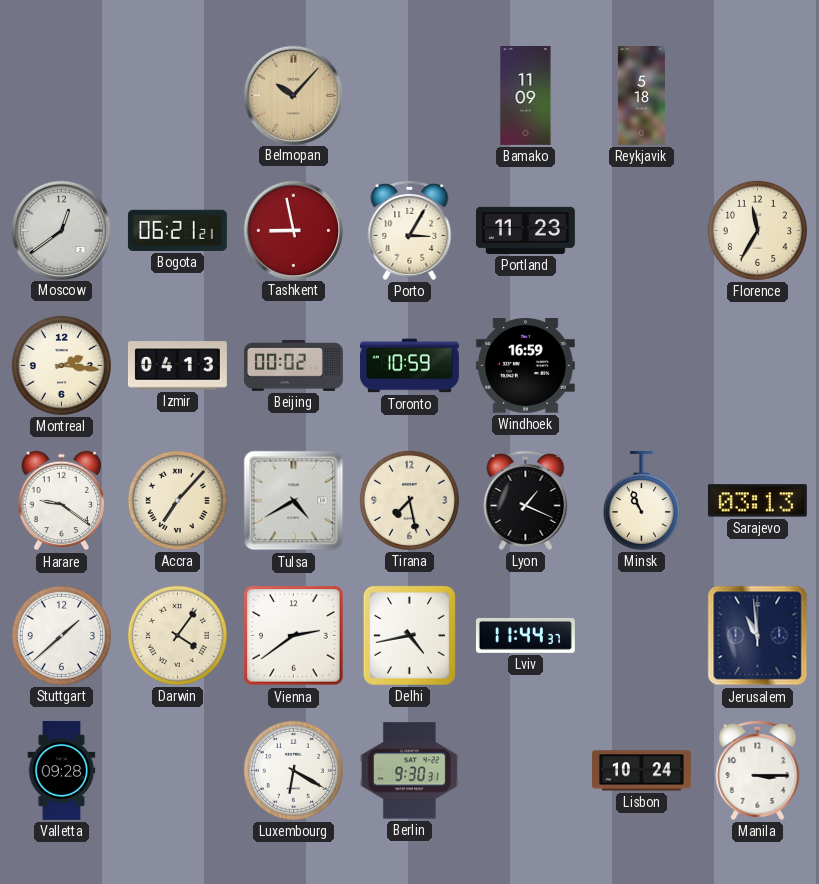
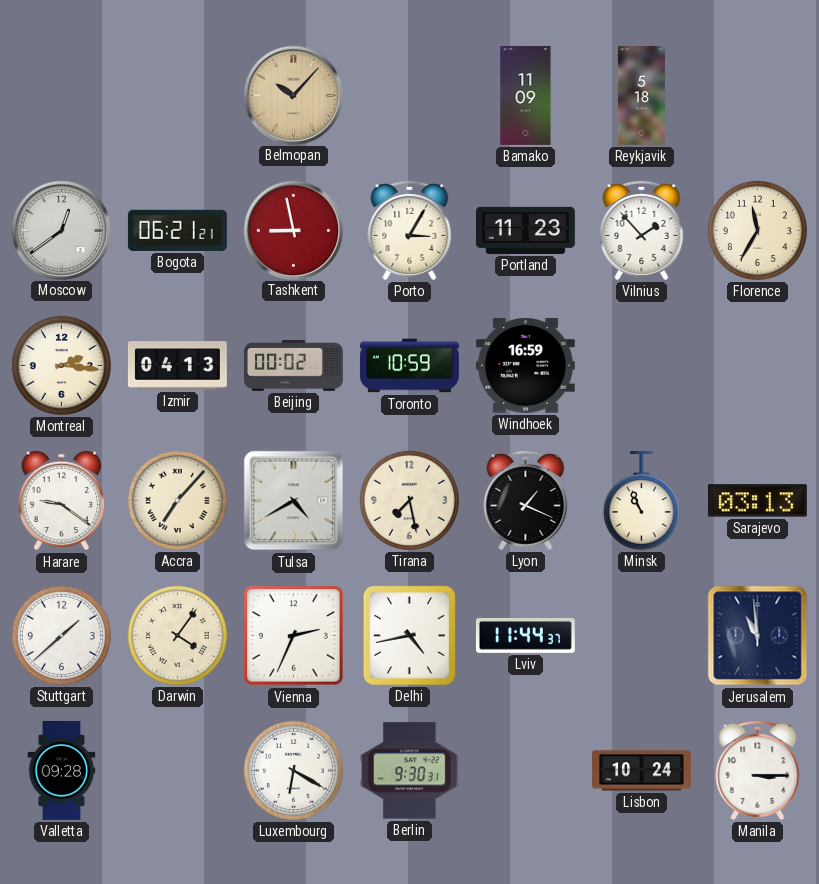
Vilnius: none -> 1:53
Vienna: 2:39 -> 2:34
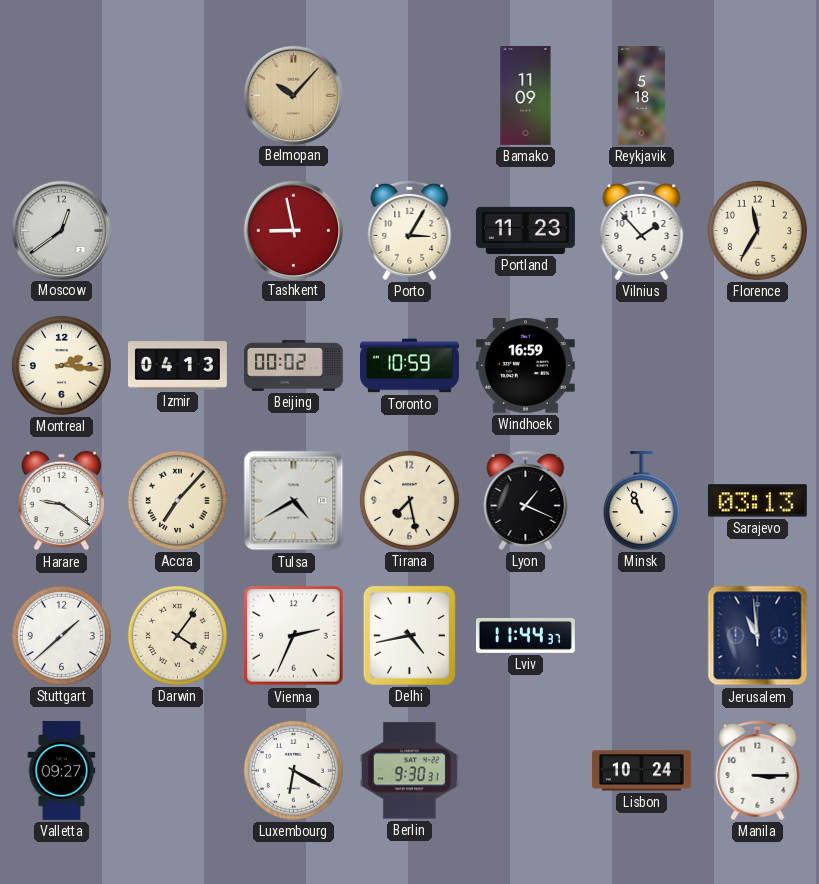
Bogota: 06:21 -> none
Valletta: 09:28 -> 09:27
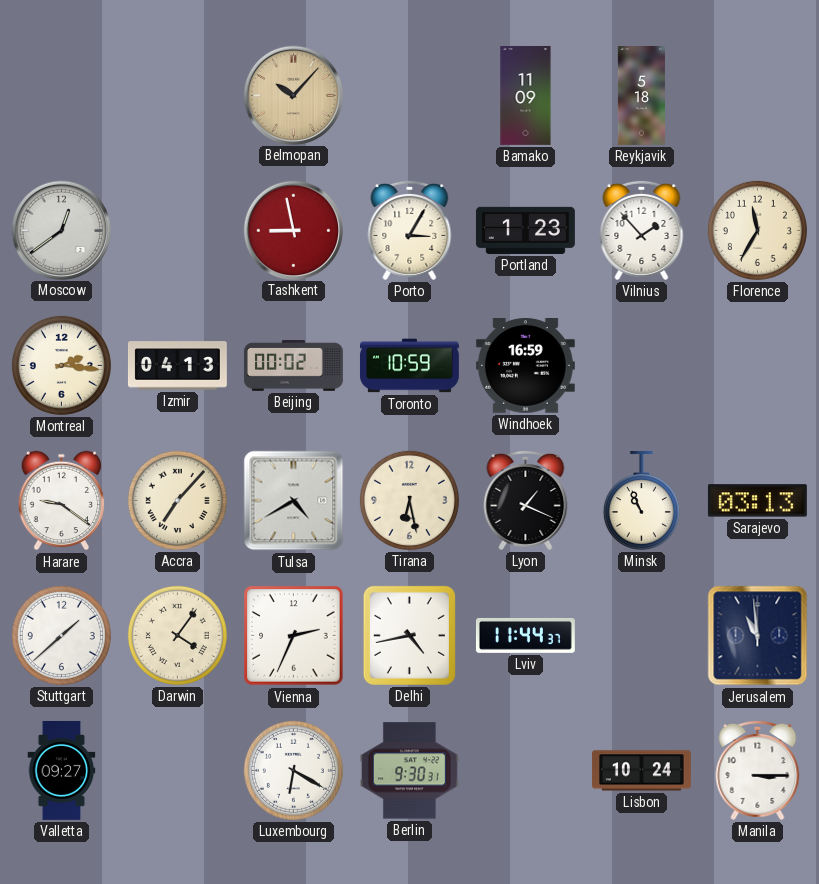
Portland: 11:23 -> 1:23
Tirana: 7:28 -> 6:28
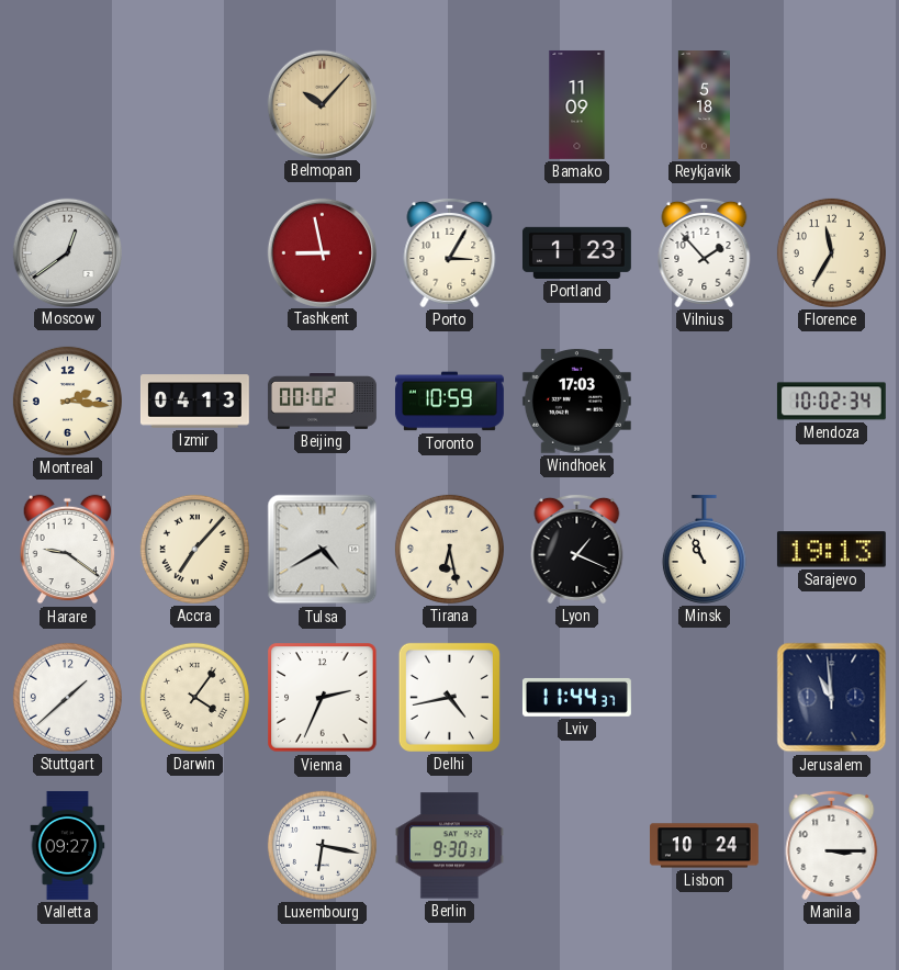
Windhoek: 16:59 -> 17:03
Mendoza: none -> 10:02
Sarajevo: 03:13 -> 19:13
Luxembourg: 6:20 -> 6:17
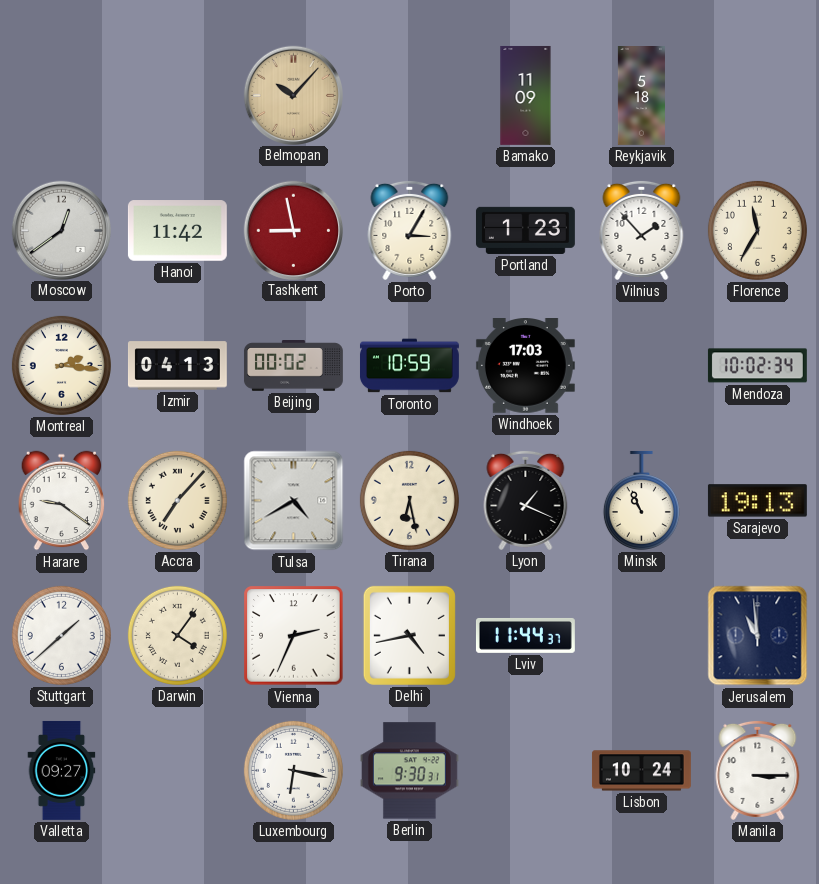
Hanoi: none -> 11:42
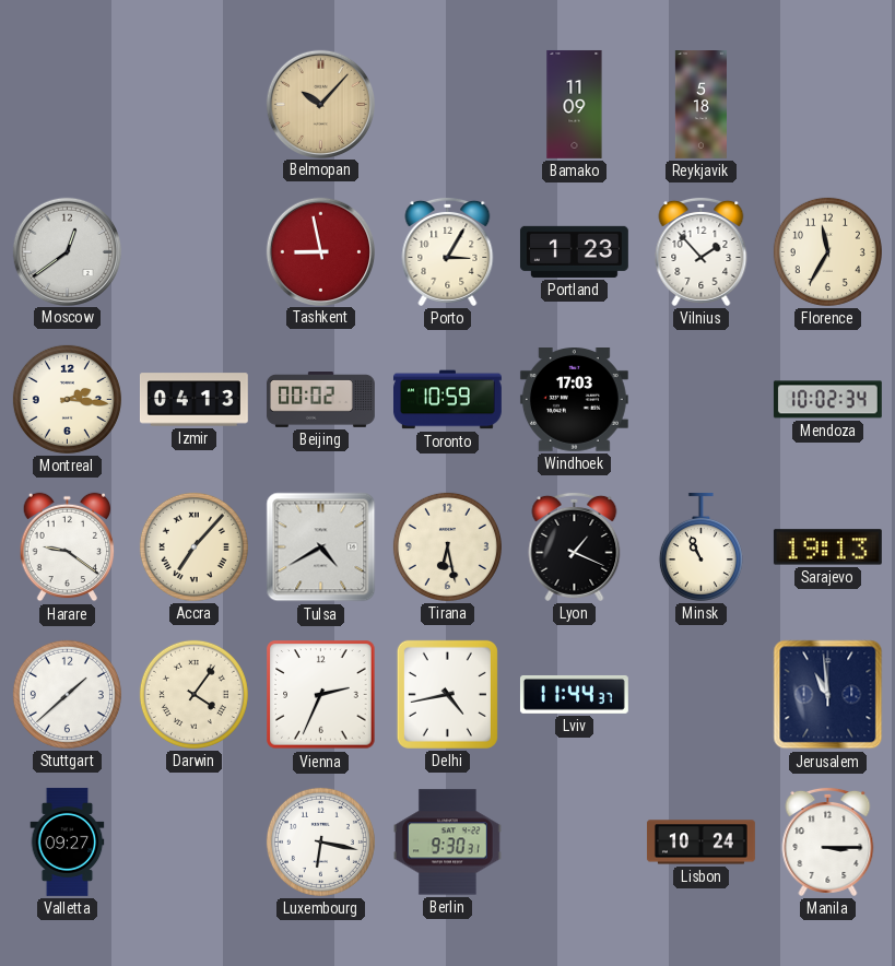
Hanoi: 11:42 -> none
